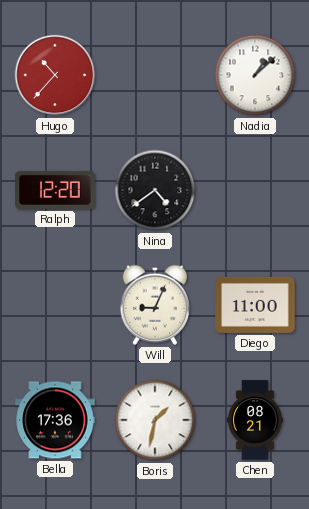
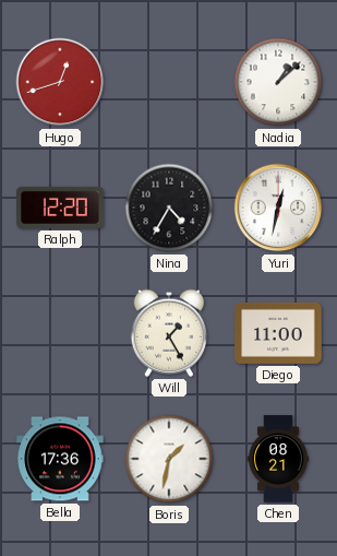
Hugo: 10:37 -> 12:42
Nina: 4:39 -> 4:35
Yuri: none -> 12:32
Will: 9:04 -> 1:25
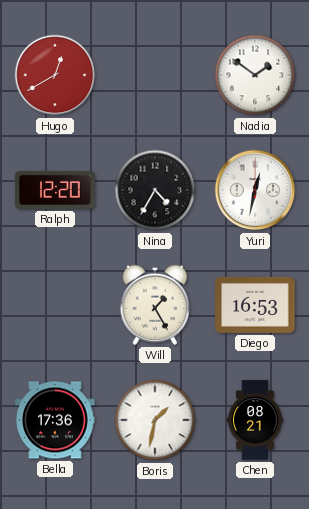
Hugo: 12:42 -> 12:40
Nadia: 1:08 -> 1:51
Diego: 11:00 -> 16:53
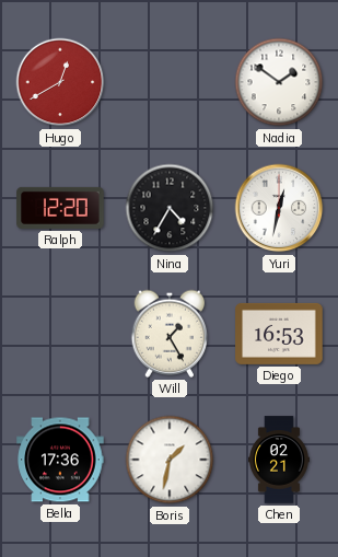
Chen: 08:21 -> 02:21
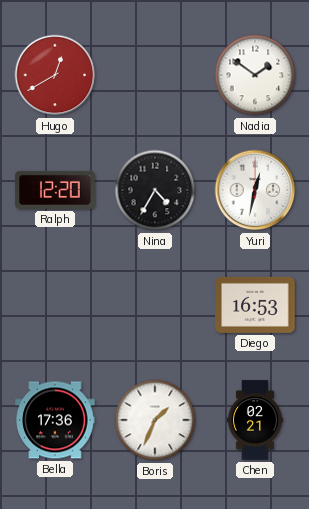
Will: 1:25 -> none
Boris: 1:32 -> 1:34
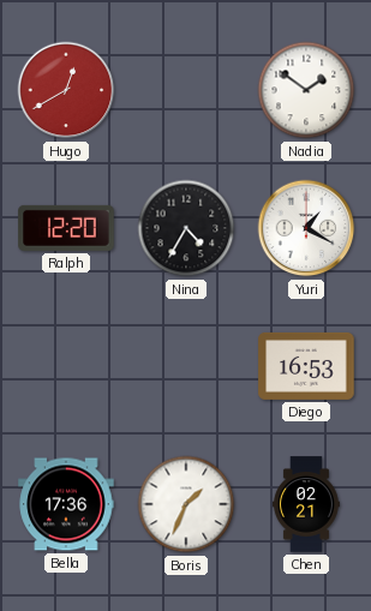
Yuri: 12:32 -> 1:20
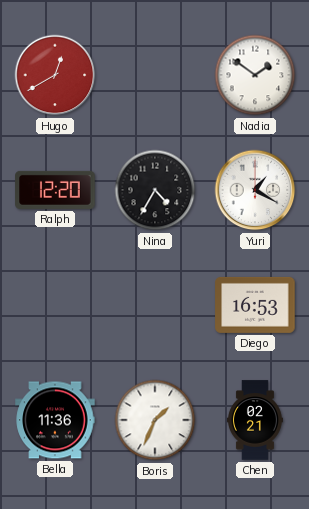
Bella: 17:36 -> 11:36
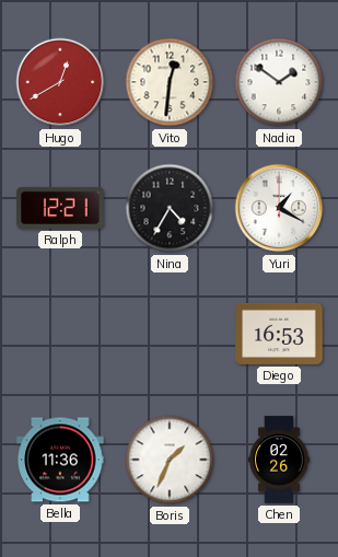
Vito: none -> 12:31
Ralph: 12:20 -> 12:21
Chen: 02:21 -> 02:26
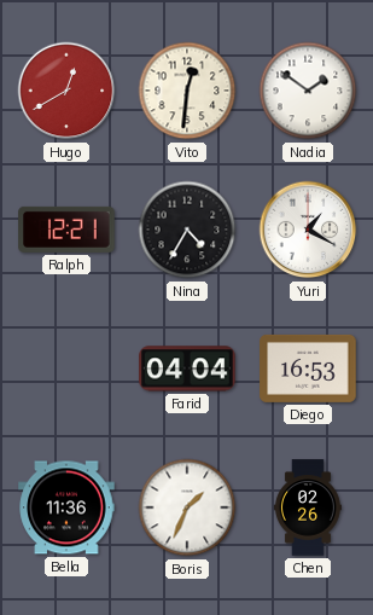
Farid: none -> 04:04
